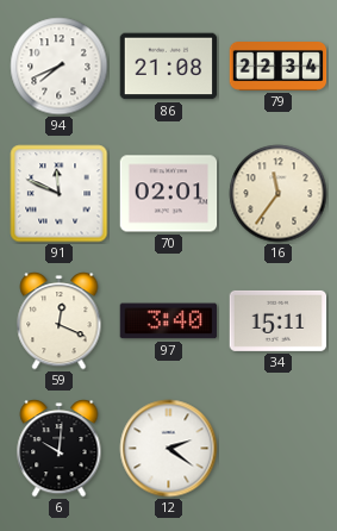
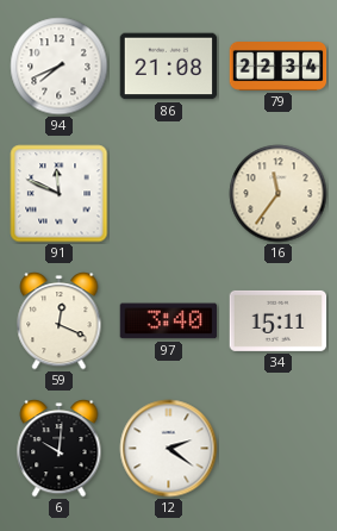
70: 02:01 -> none
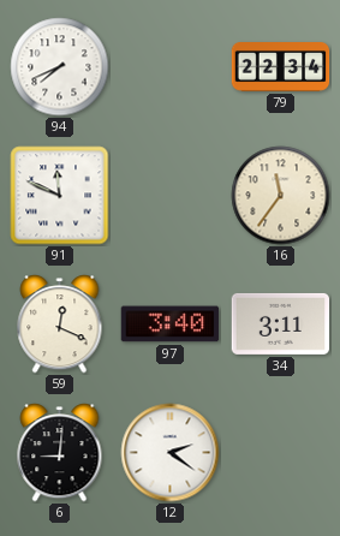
86: 21:08 -> none
34: 15:11 -> 3:11
6: 10:01 -> 9:01
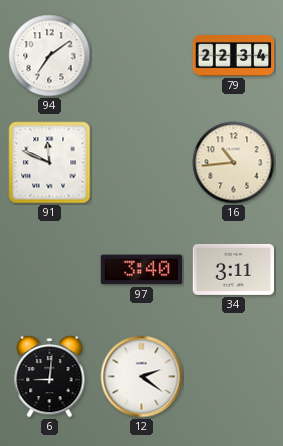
94: 7:41 -> 7:09
16: 11:36 -> 10:44
59: 12:19 -> none
